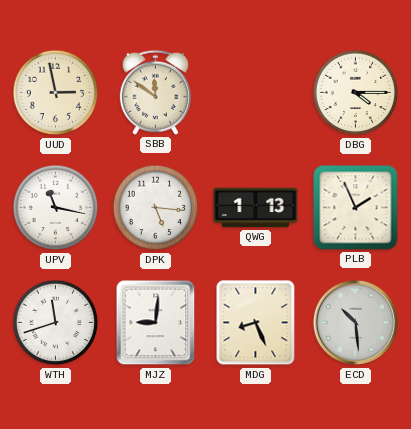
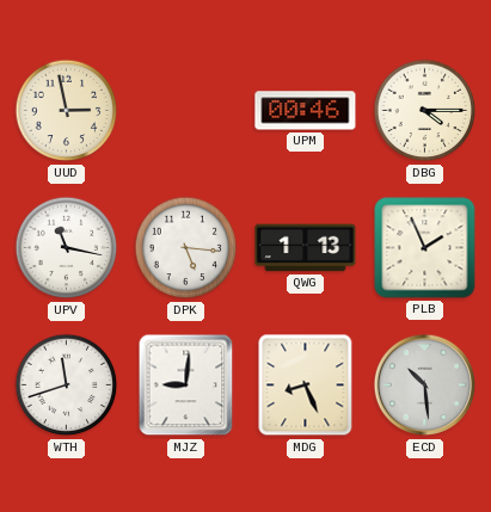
SBB: 11:51 -> none
UPM: none -> 00:46
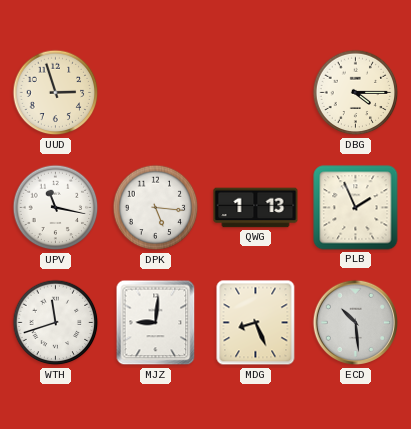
UUD: 2:58 -> 2:57
UPM: 00:46 -> none
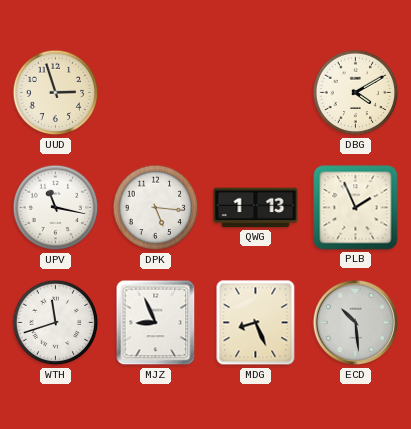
DBG: 4:15 -> 4:10
MJZ: 9:01 -> 8:56
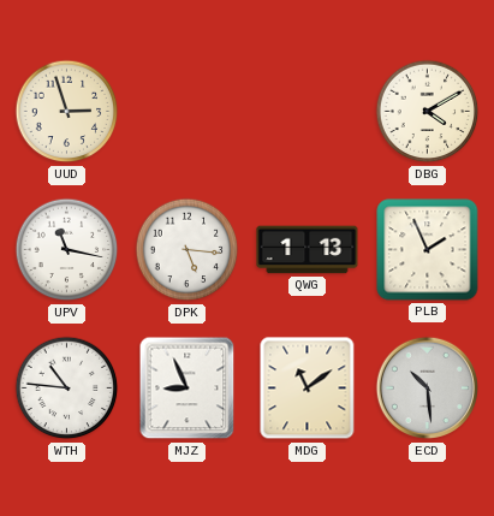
WTH: 11:42 -> 10:46
MDG: 8:26 -> 11:09
